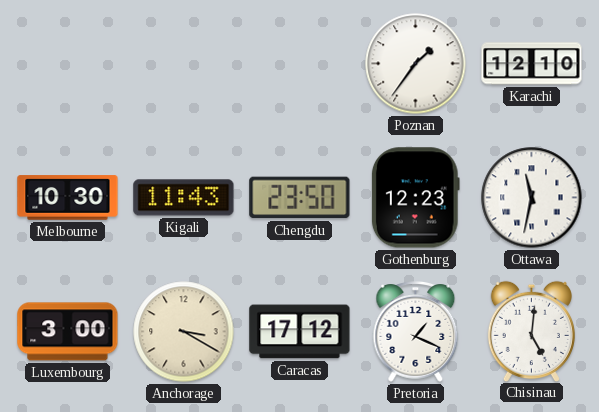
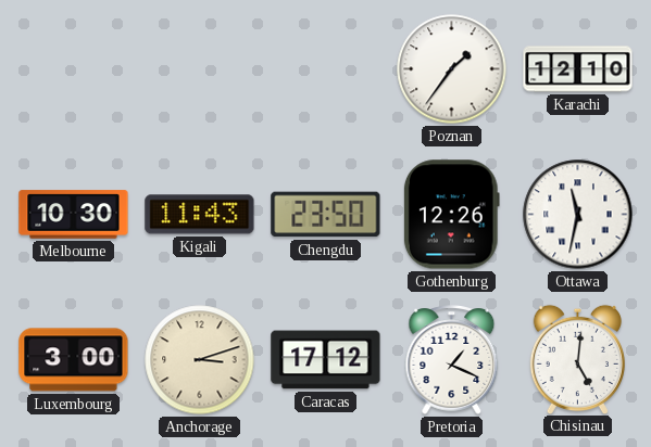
Gothenburg: 12:23 -> 12:26
Anchorage: 3:20 -> 3:12
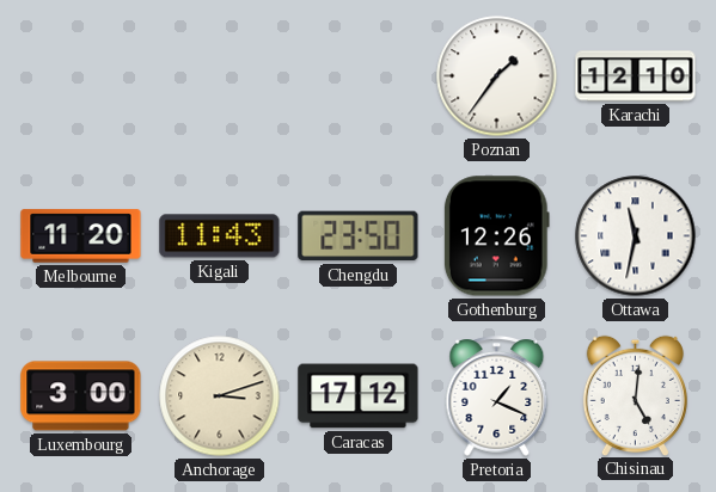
Melbourne: 10:30 -> 11:20
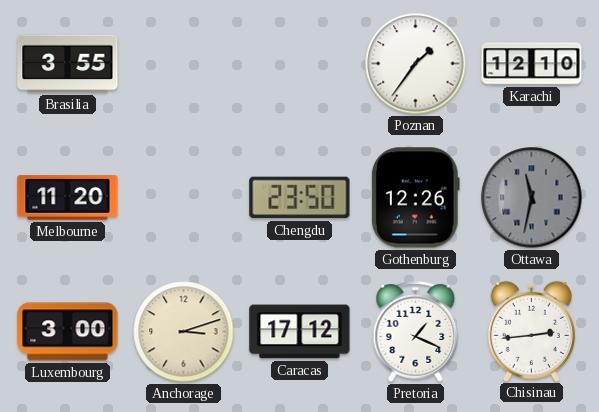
Brasilia: none -> 3:55
Kigali: 11:43 -> none
Ottawa dial: white -> grey
Chisinau: 5:01 -> 2:44
